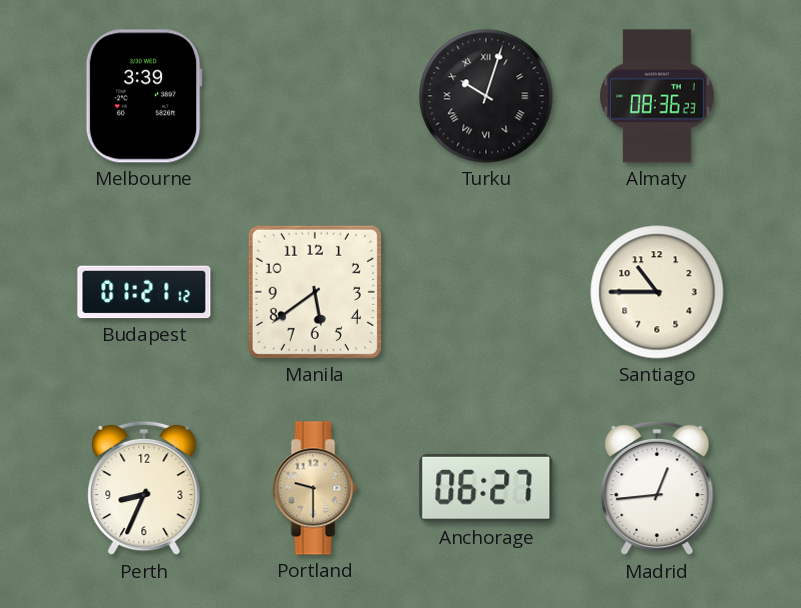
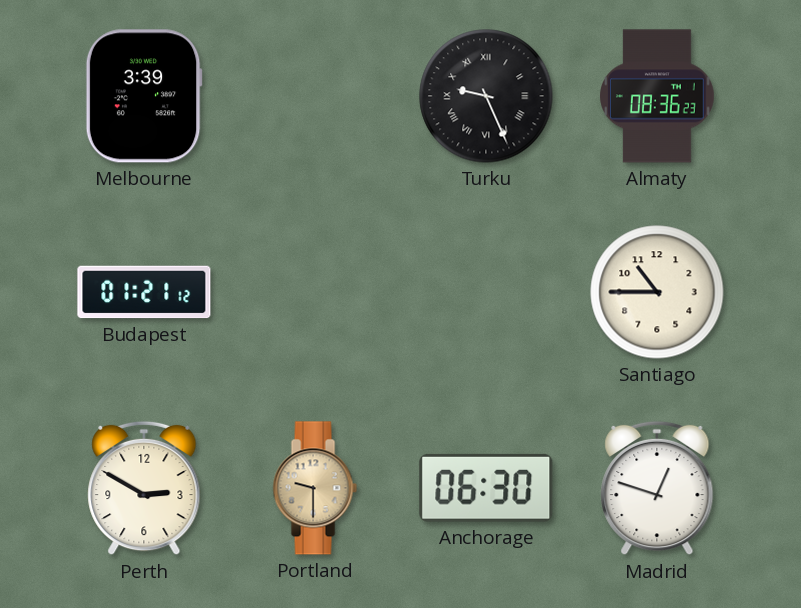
Turku: 10:03 -> 9:26
Manila: 5:39 -> none
Perth: 8:34 -> 2:50
Anchorage: 06:27 -> 06:30
Madrid: 12:44 -> 12:48
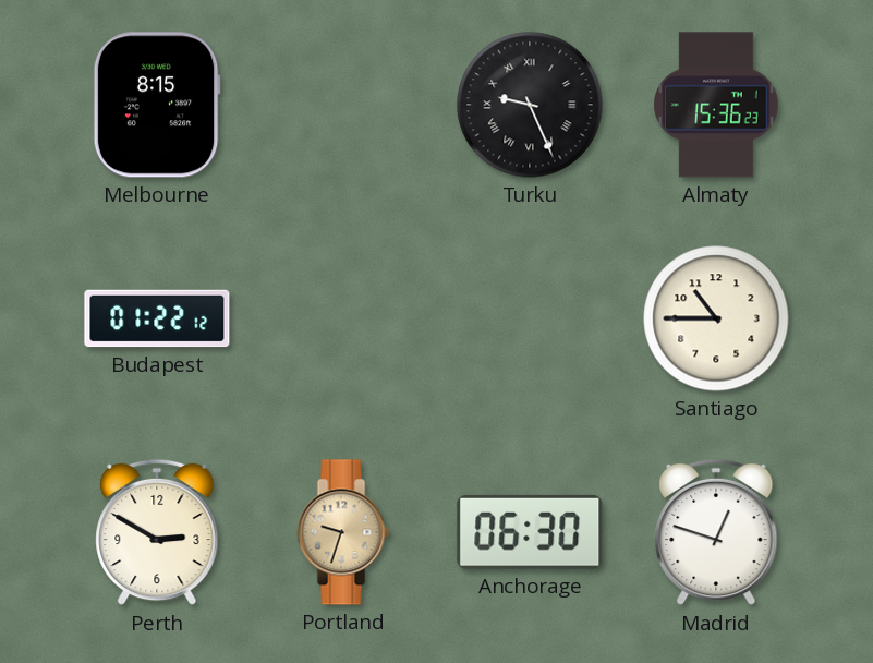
Melbourne: 3:39 -> 8:15
Almaty: 08:36 -> 15:36
Budapest: 01:21 -> 01:22
Portland: 9:30 -> 9:33
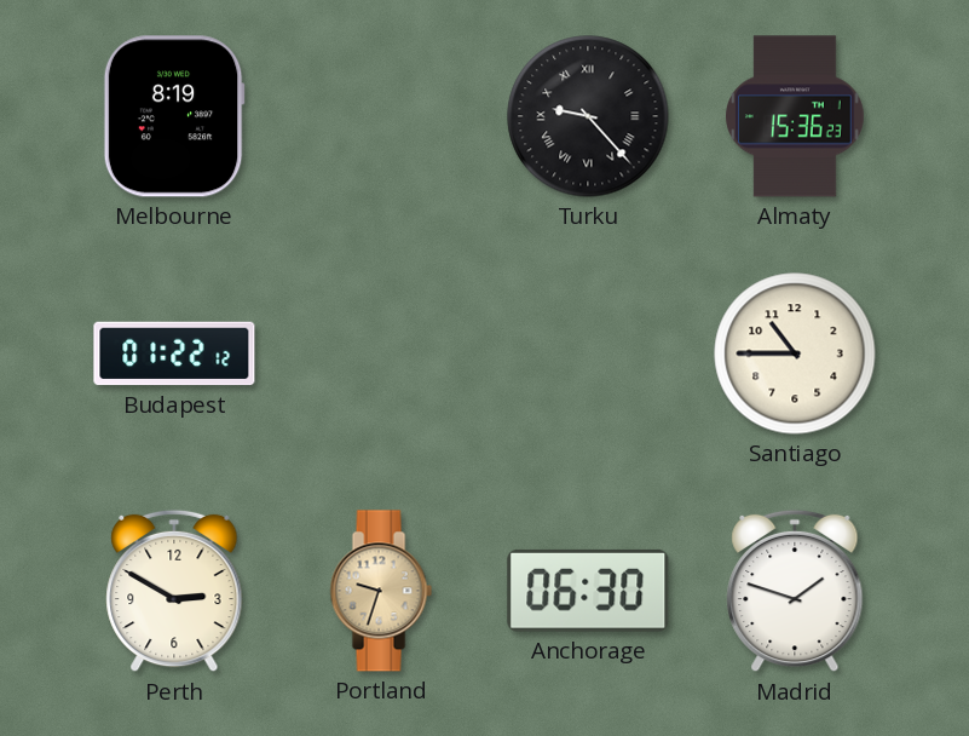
Melbourne: 8:15 -> 8:19
Turku: 9:26 -> 9:23
Madrid: 12:48 -> 1:48
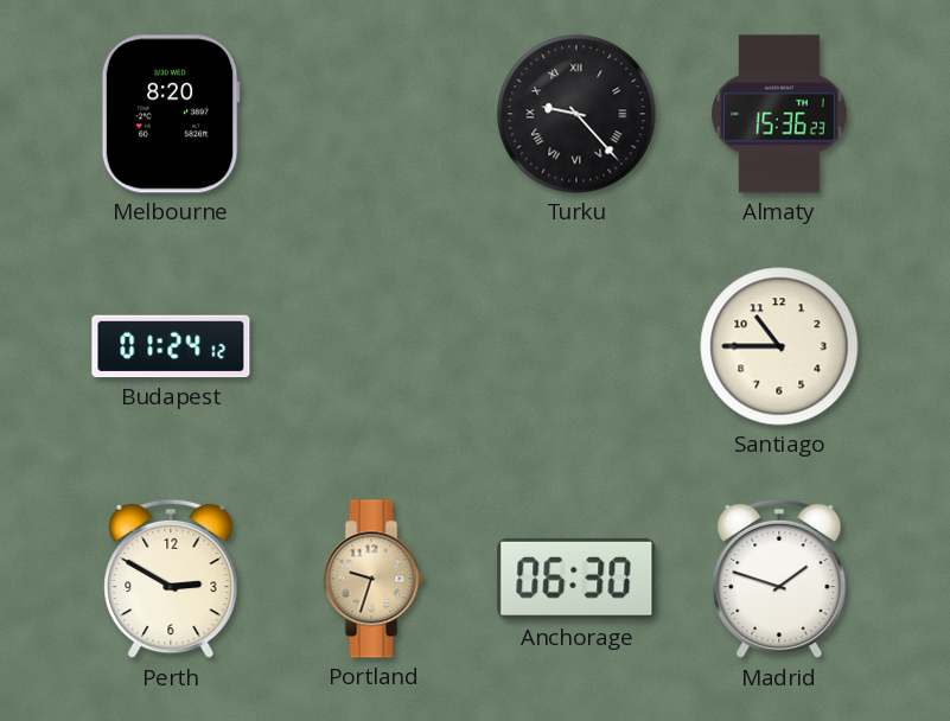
Melbourne: 8:19 -> 8:20
Budapest: 01:22 -> 01:24
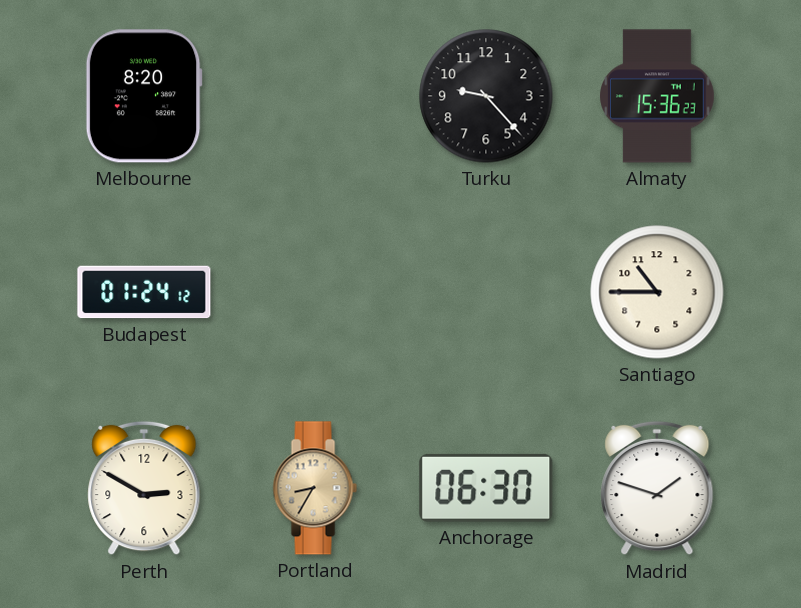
Turku numerals: Roman -> Arabic
Portland: 9:33 -> 8:35
